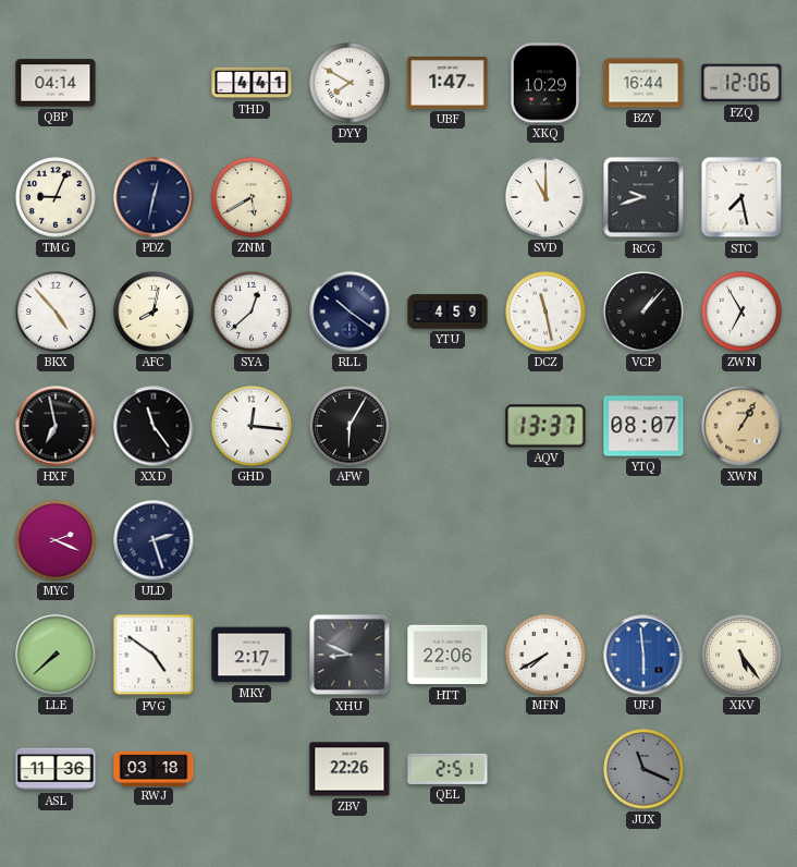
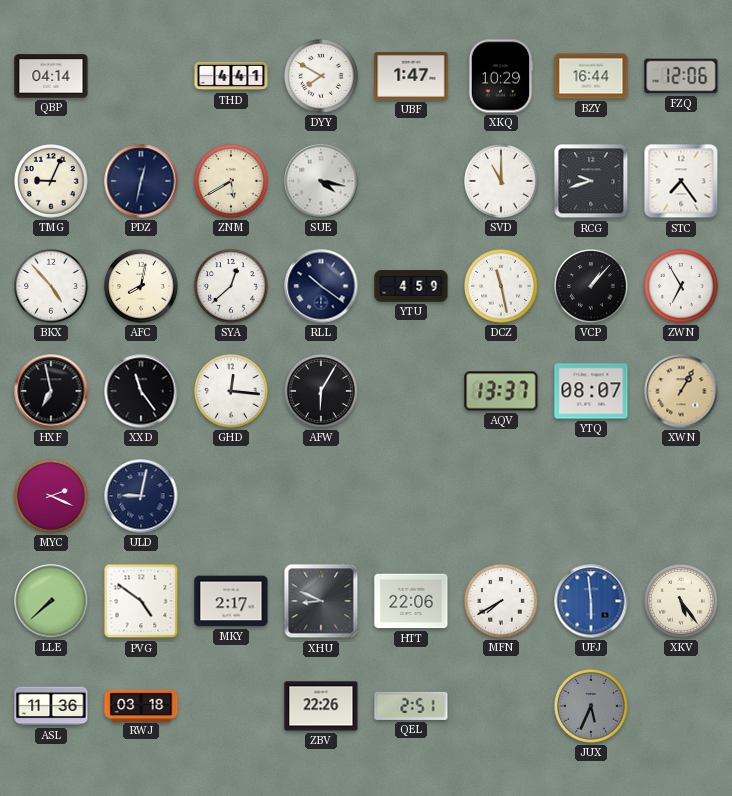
SUE: none -> 4:17
STC: 7:28 -> 7:24
ULD: 2:27 -> 9:02
JUX: 11:19 -> 5:34
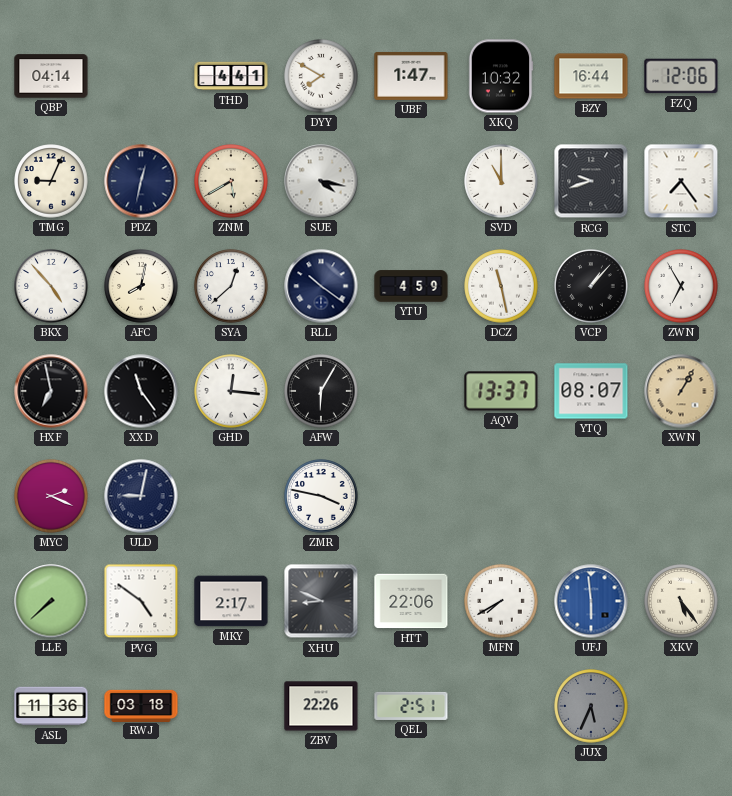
XKQ: 10:29 -> 10:32
ZMR: none -> 3:47
